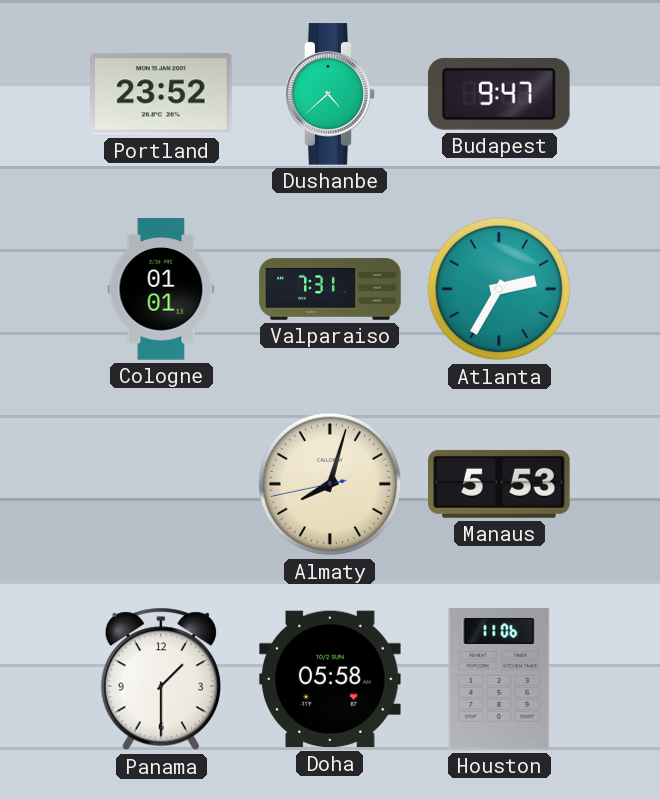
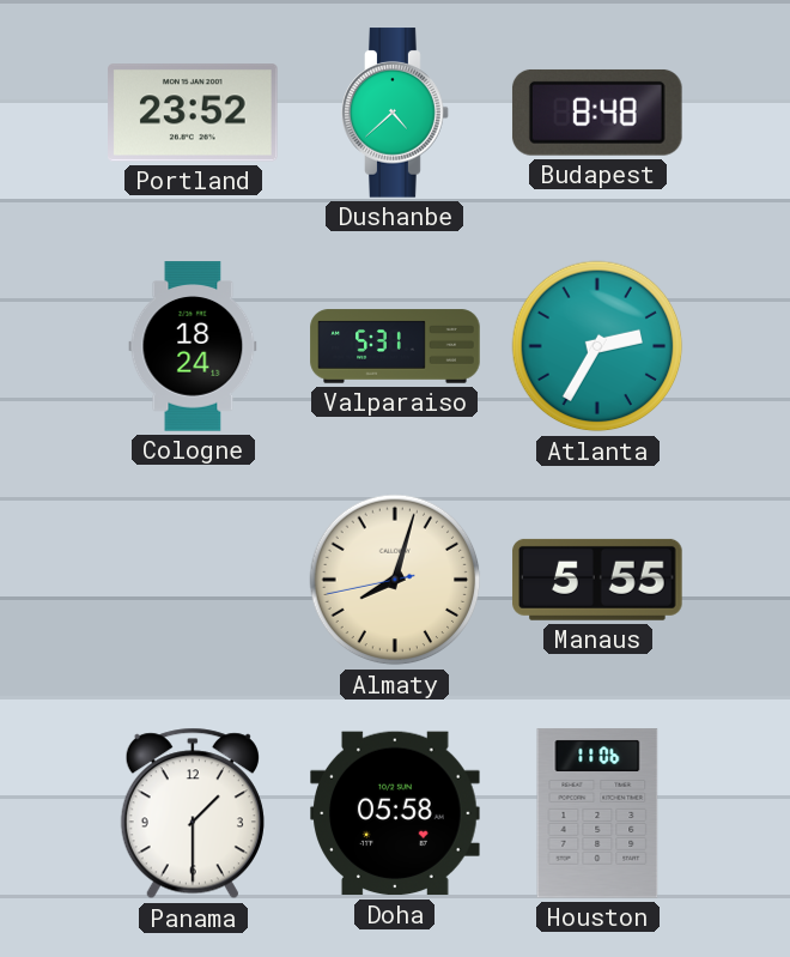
Budapest: 9:47 -> 8:48
Cologne: 01:01 -> 18:24
Valparaiso: 7:31 -> 5:31
Manaus: 5:53 -> 5:55
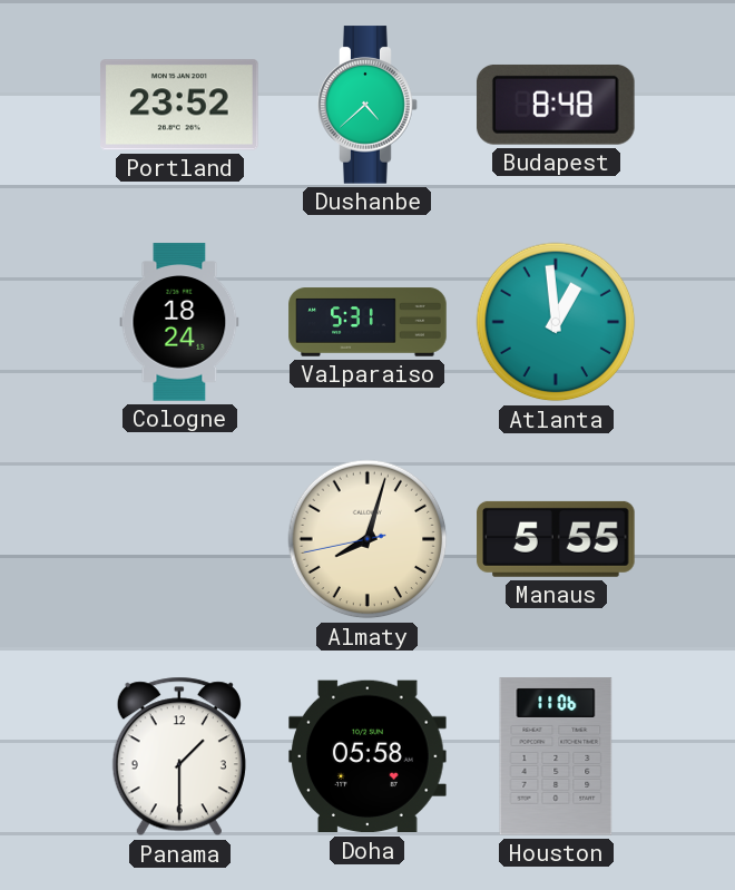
Atlanta: 2:35 -> 12:59
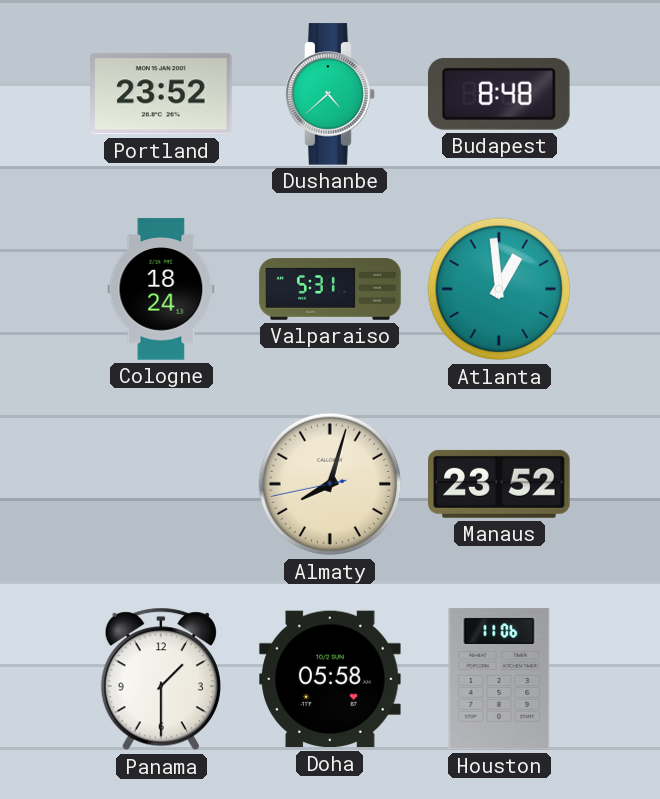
Manaus: 5:55 -> 23:52
